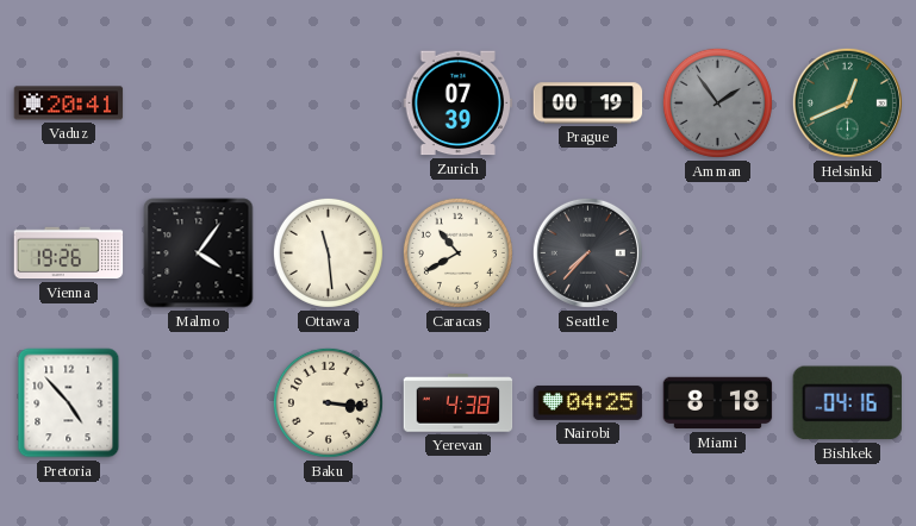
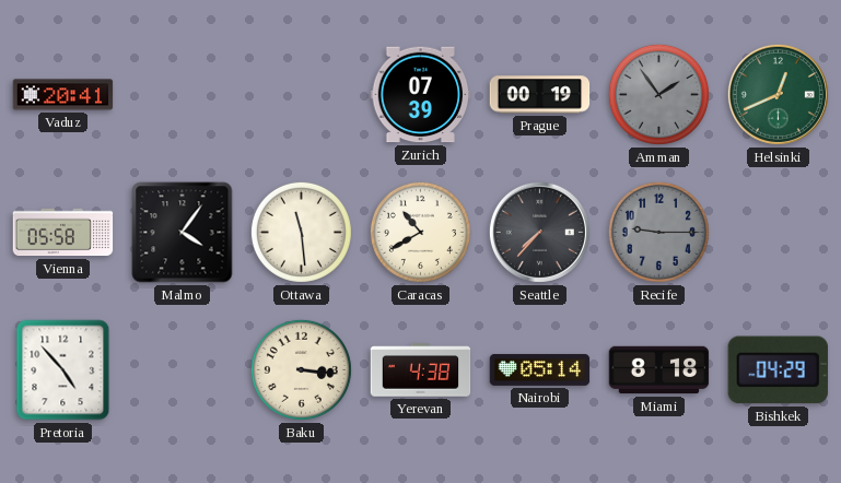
Vienna: 19:26 -> 05:58
Recife: none -> 9:15
Nairobi: 04:25 -> 05:14
Bishkek: 04:16 -> 04:29
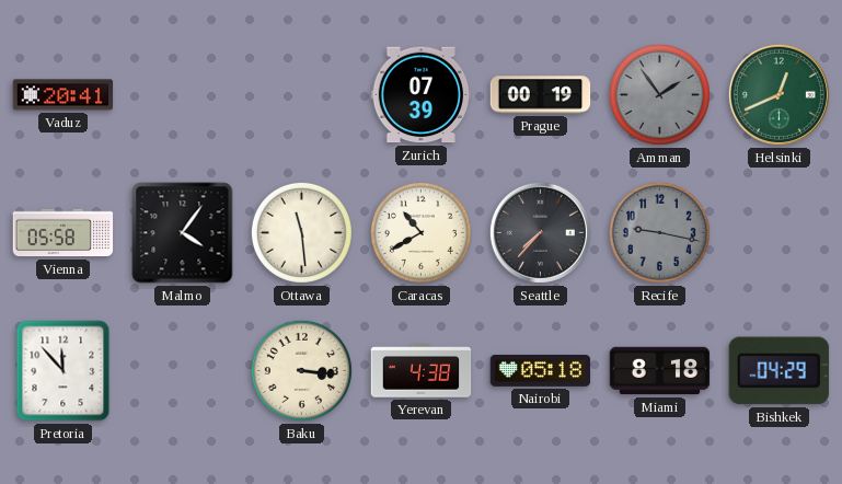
Recife: 9:15 -> 9:17
Pretoria: 4:53 -> 11:53
Nairobi: 05:14 -> 05:18
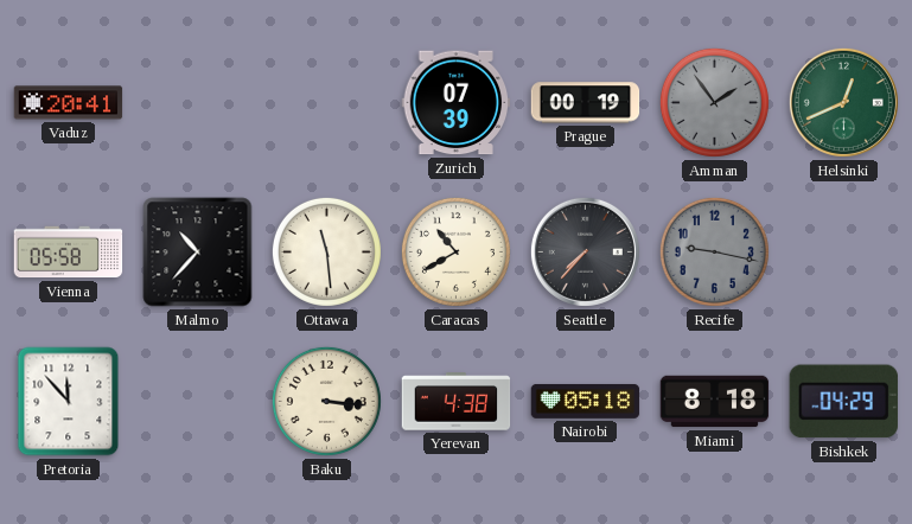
Malmo: 4:06 -> 10:37
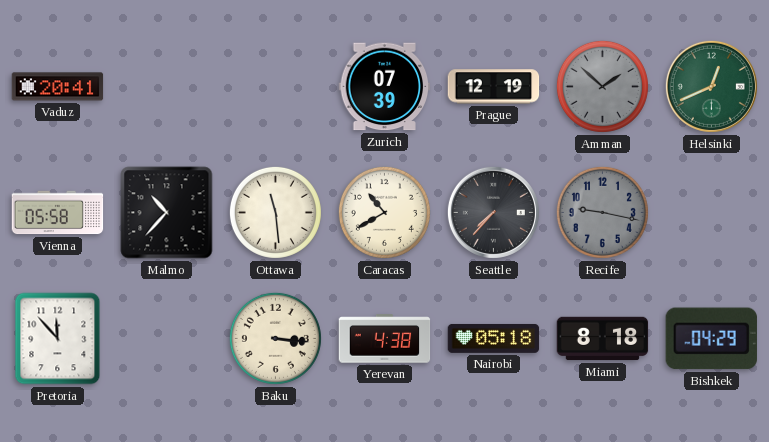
Prague: 00:19 -> 12:19
Amman: 1:54 -> 1:52
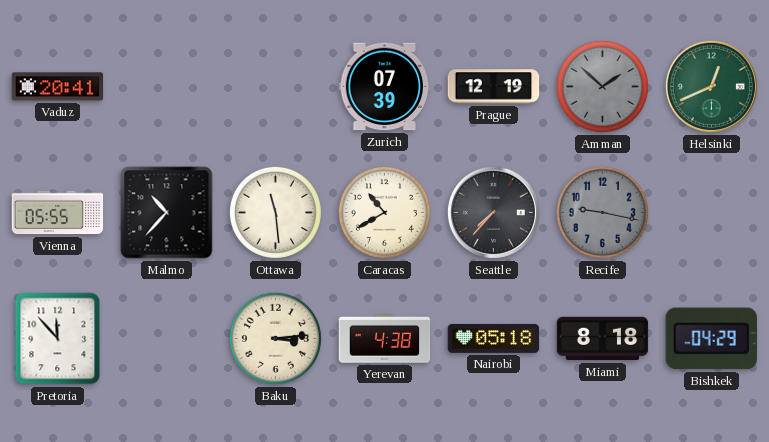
Vienna: 05:58 -> 05:55
Baku: 3:16 -> 3:14
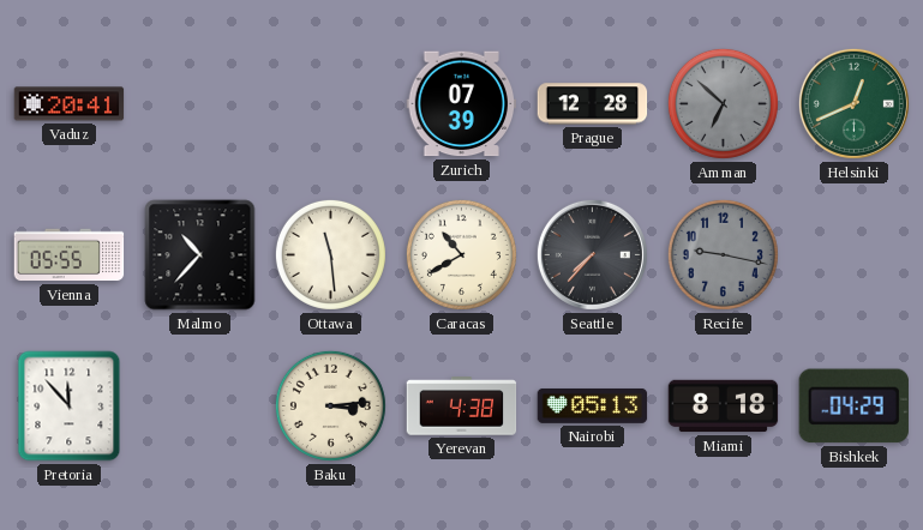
Prague: 12:19 -> 12:28
Amman: 1:52 -> 6:52
Nairobi: 05:18 -> 05:13
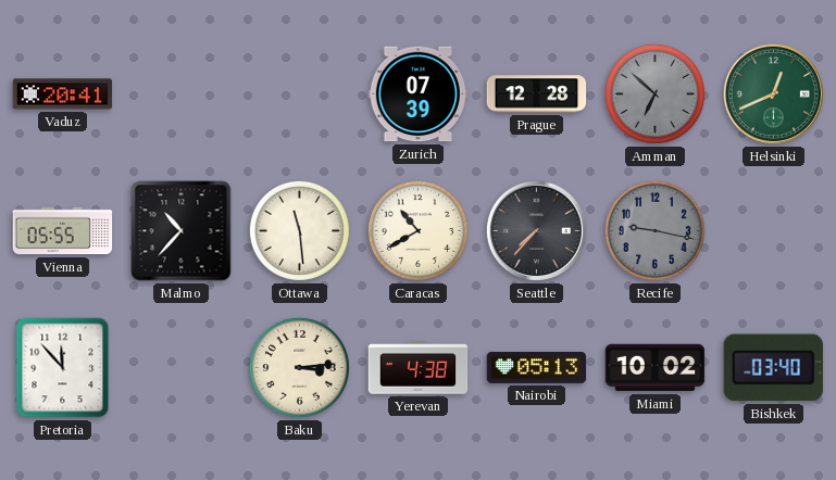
Miami: 8:18 -> 10:02
Bishkek: 04:29 -> 03:40
